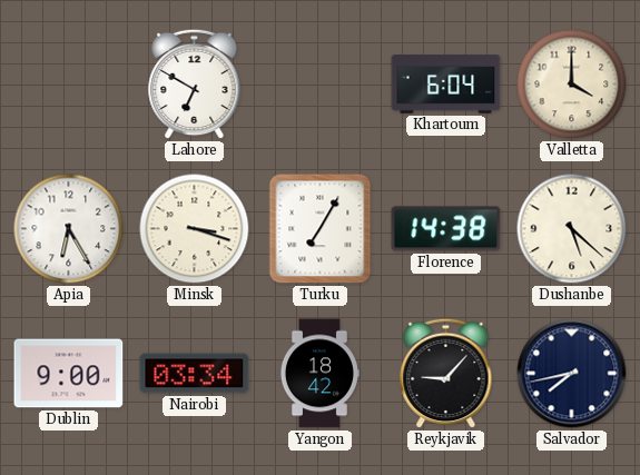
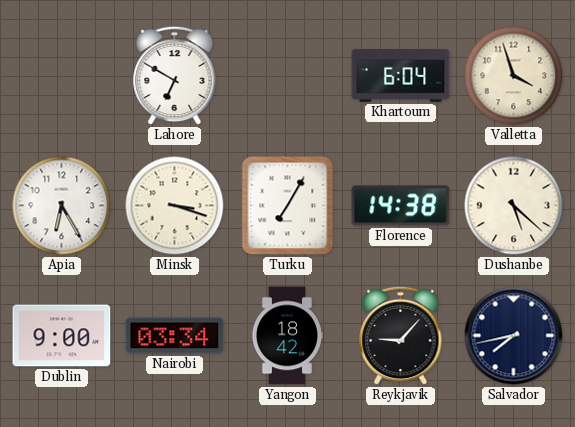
Valletta: 4:00 -> 3:57
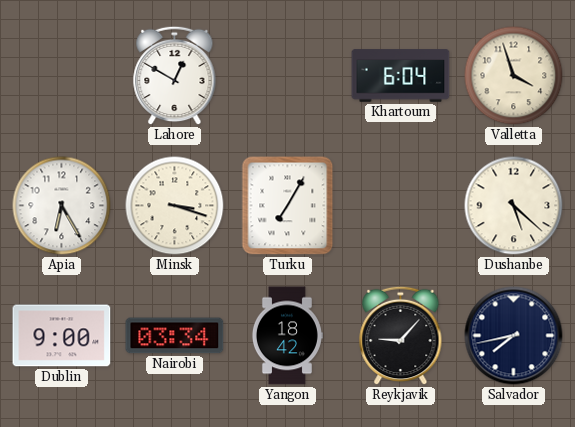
Lahore: 6:50 -> 12:50
Florence: 14:38 -> none
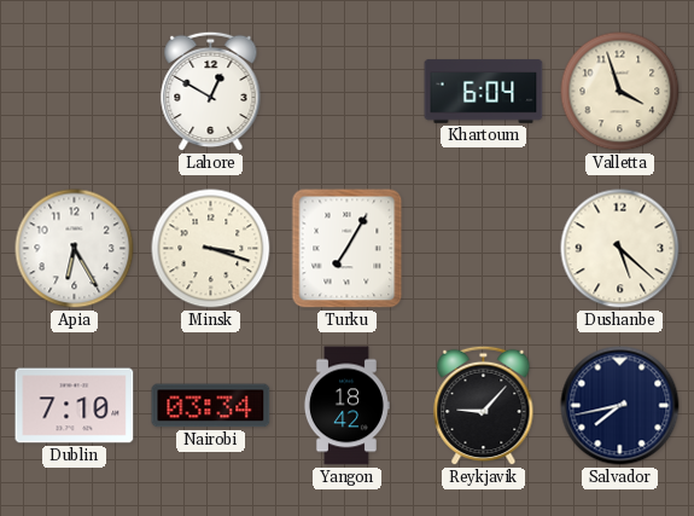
Dublin: 9:00 -> 7:10
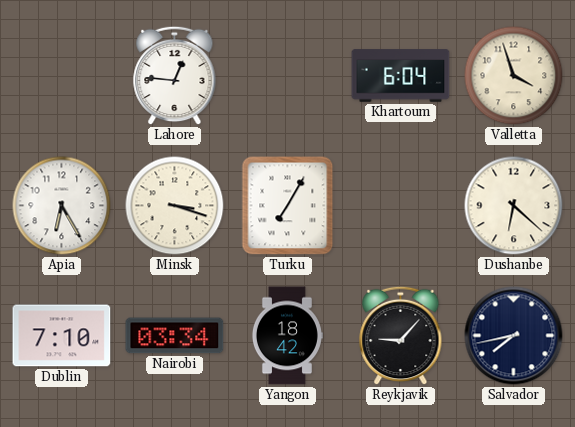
Lahore: 12:50 -> 12:46
Dushanbe: 5:22 -> 6:22
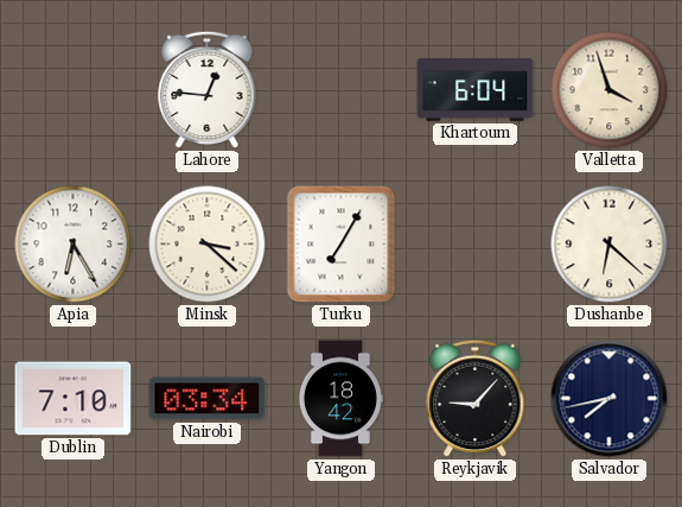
Minsk: 3:18 -> 3:22
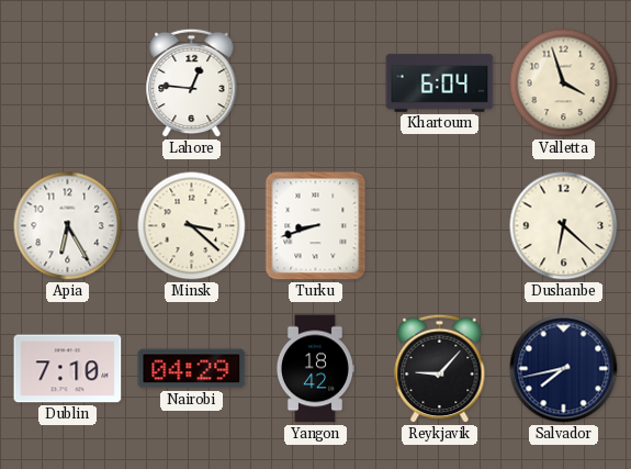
Turku: 7:05 -> 8:42
Nairobi: 03:34 -> 04:29
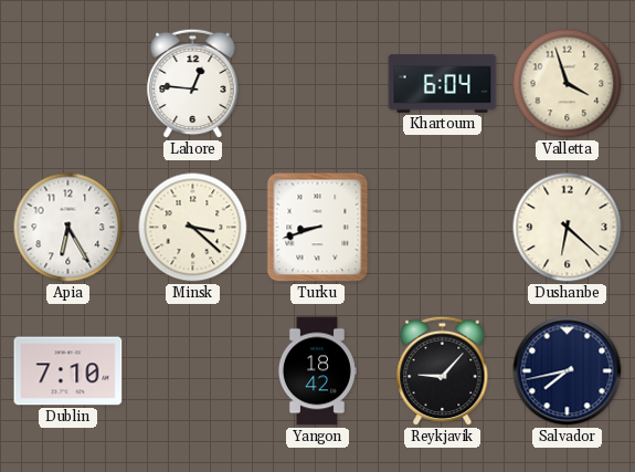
Nairobi: 04:29 -> none
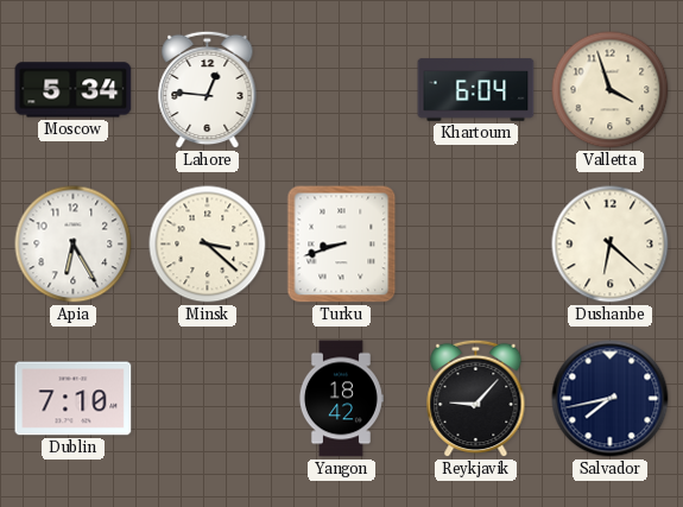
Moscow: none -> 5:34
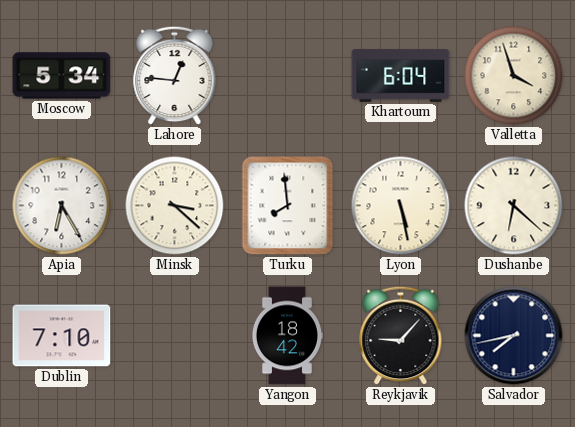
Turku: 8:42 -> 7:59
Lyon: none -> 5:28
